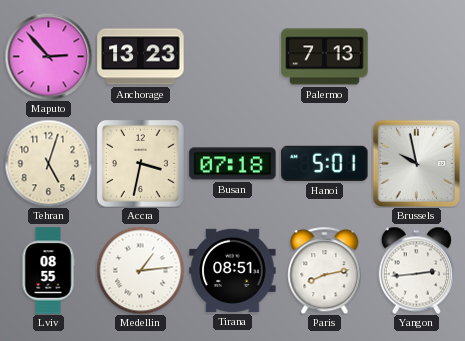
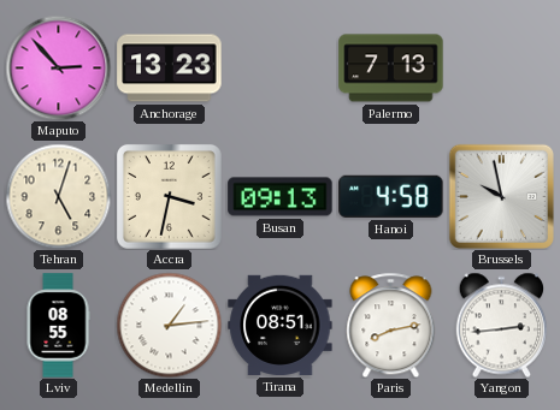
Busan: 07:18 -> 09:13
Hanoi: 5:01 -> 4:58
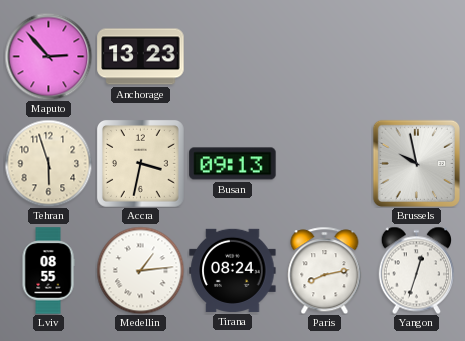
Palermo: 7:13 -> none
Tehran: 5:03 -> 5:57
Hanoi: 4:58 -> none
Tirana: 08:51 -> 08:24
Yangon: 2:44 -> 12:33
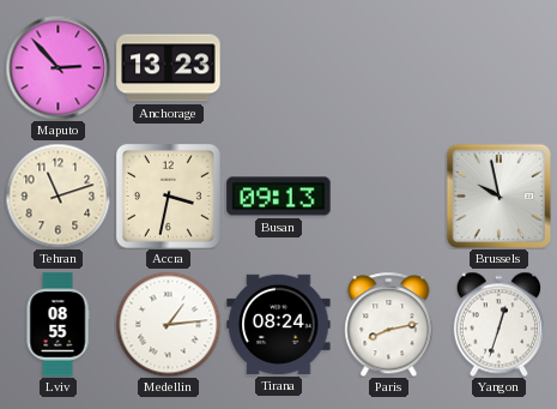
Tehran: 5:57 -> 11:12
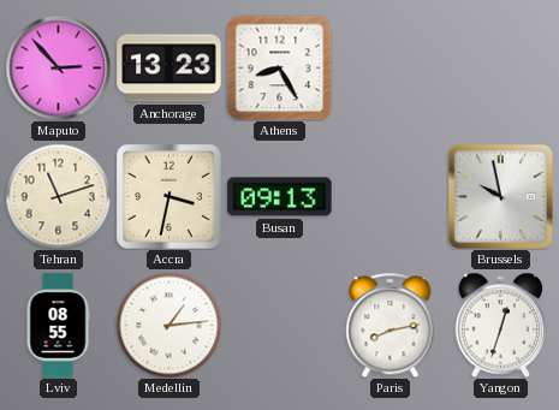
Athens: none -> 8:25
Tirana: 08:24 -> none
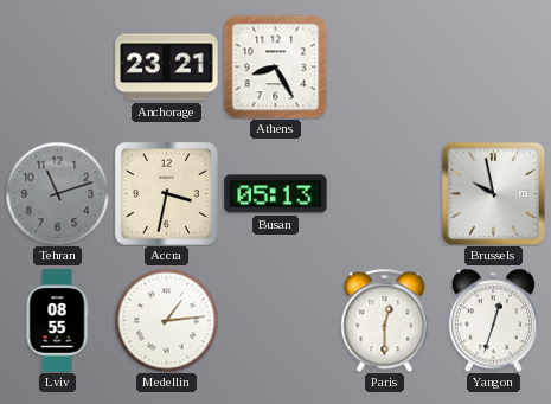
Maputo: 2:53 -> none
Anchorage: 13:23 -> 23:21
Tehran dial: cream -> grey
Busan: 09:13 -> 05:13
Paris: 8:13 -> 12:30
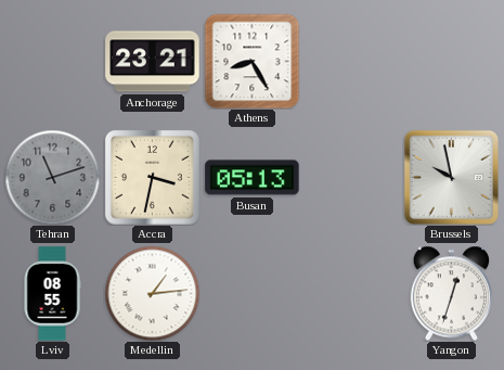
Paris: 12:30 -> none
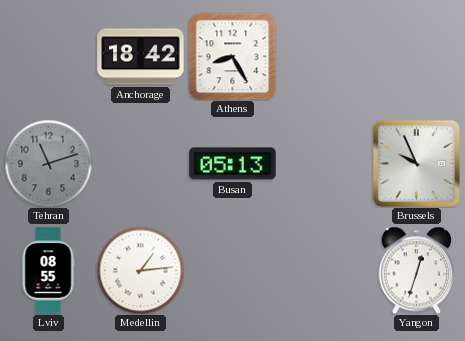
Anchorage: 23:21 -> 18:42
Accra: 3:32 -> none
Brussels: 9:58 -> 9:56
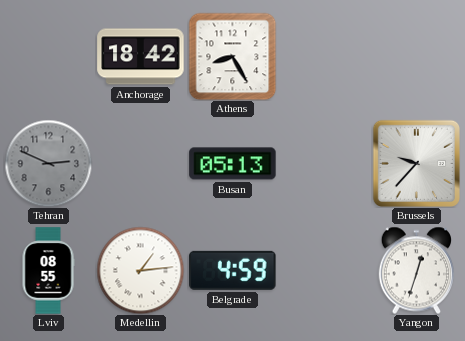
Tehran: 11:12 -> 2:49
Brussels: 9:56 -> 9:37
Belgrade: none -> 4:59
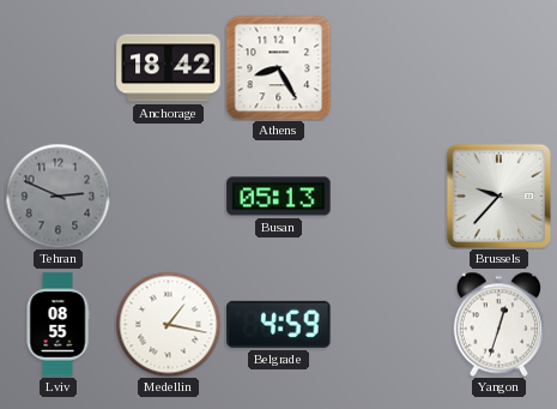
Medellin: 1:14 -> 1:17
